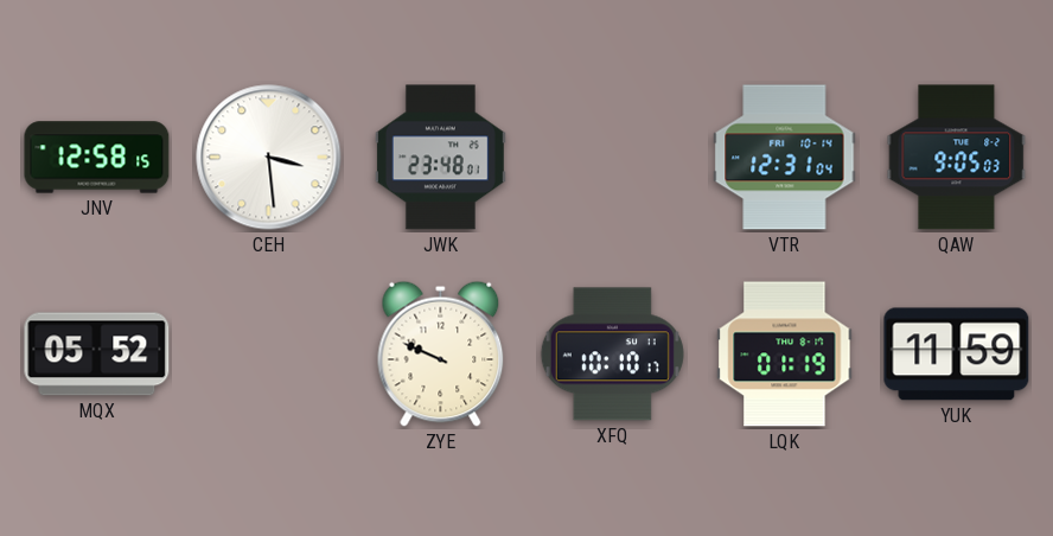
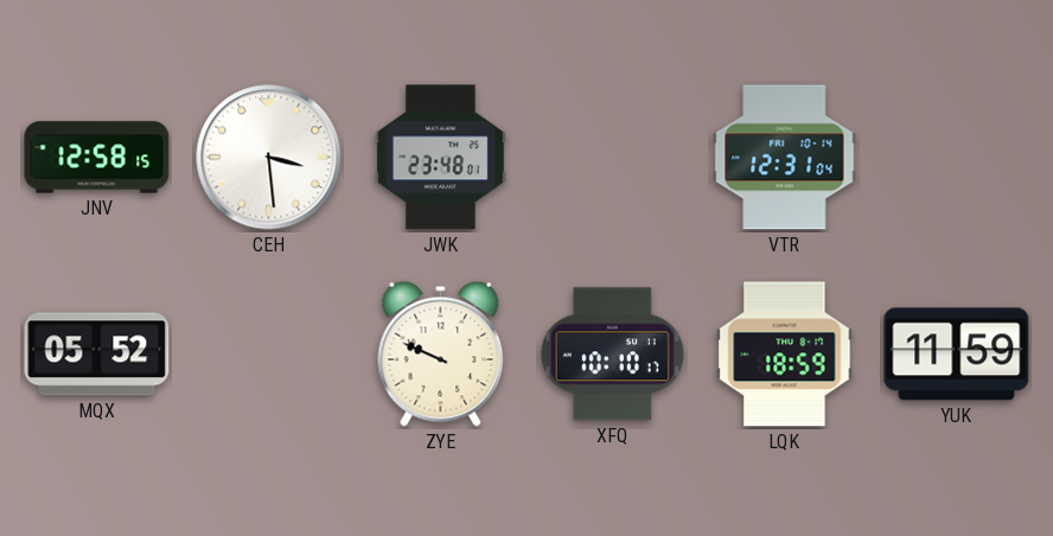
QAW: 9:05 -> none
LQK: 01:19 -> 18:59
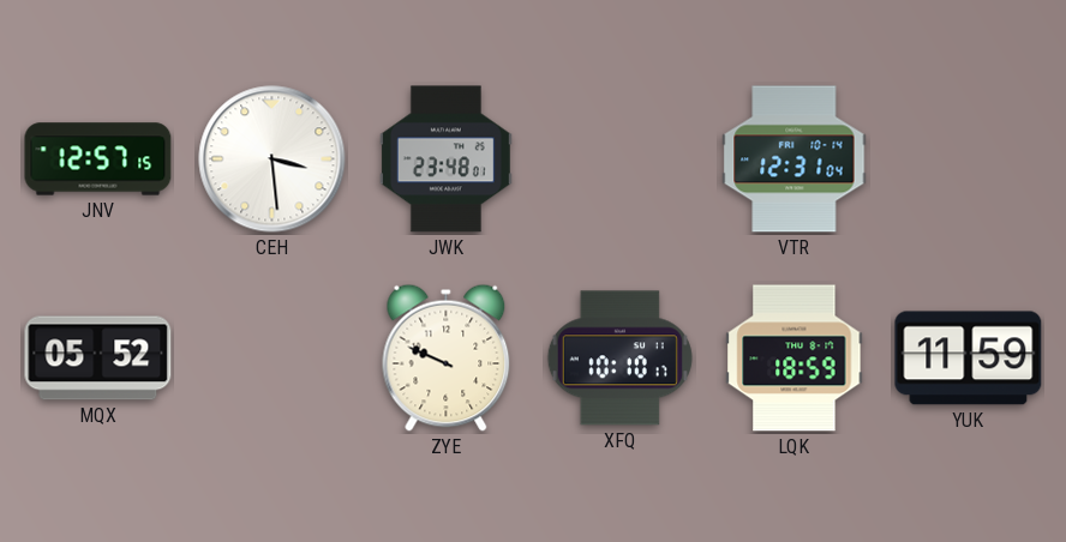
JNV: 12:58 -> 12:57
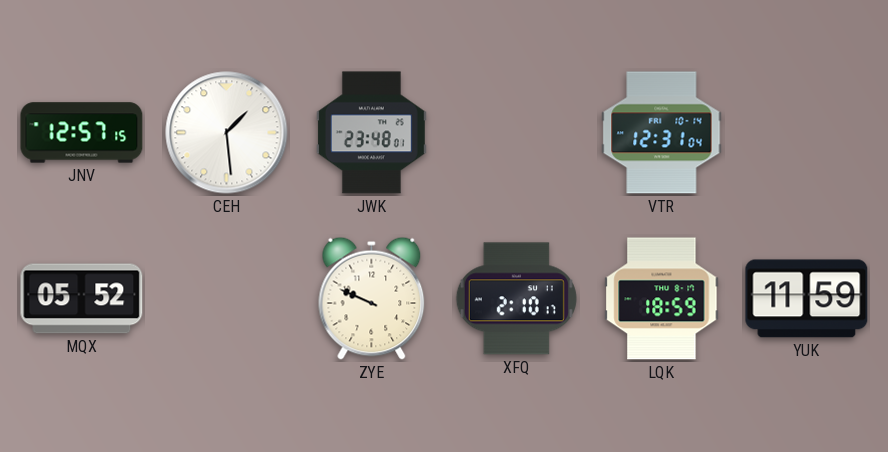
CEH: 3:29 -> 1:29
XFQ: 10:10 -> 2:10
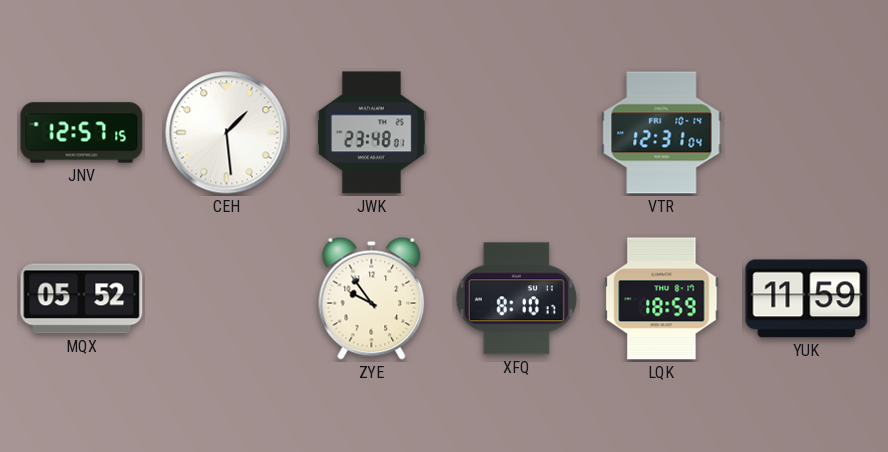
ZYE: 9:49 -> 9:54
XFQ: 2:10 -> 8:10
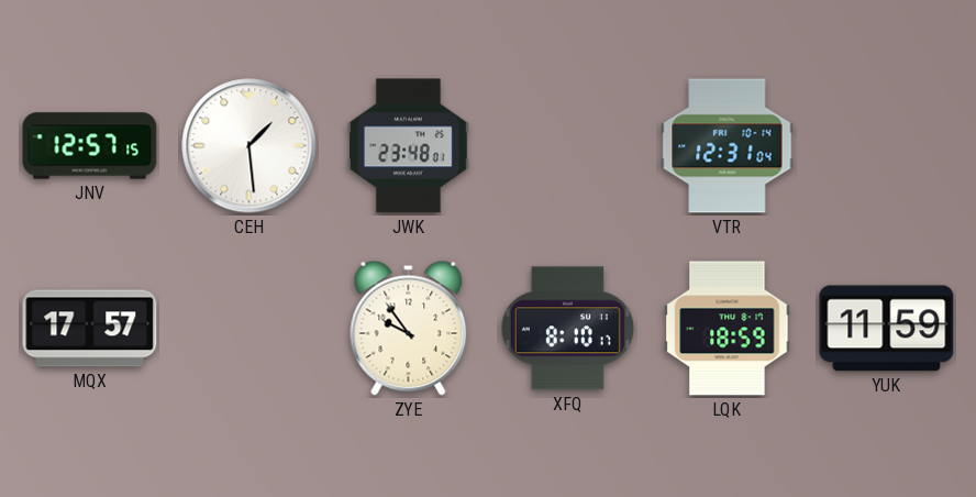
MQX: 05:52 -> 17:57
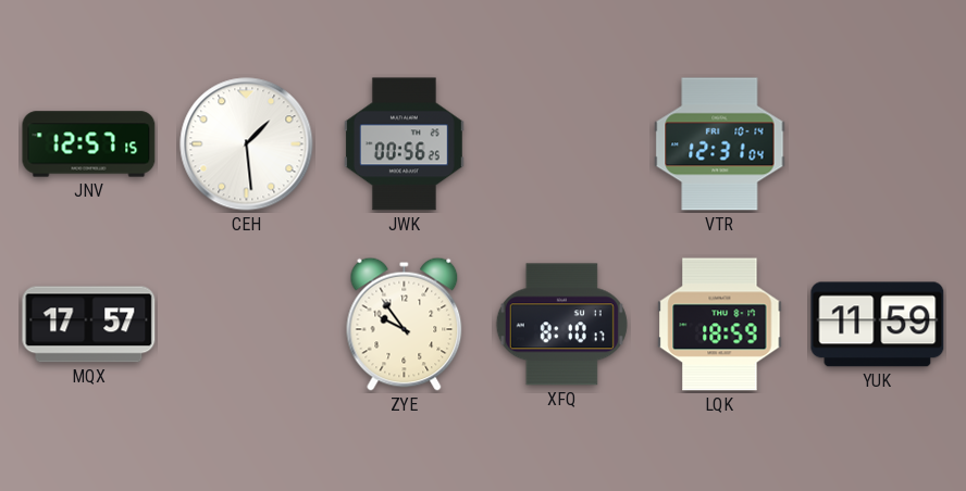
JWK: 23:48 -> 00:56
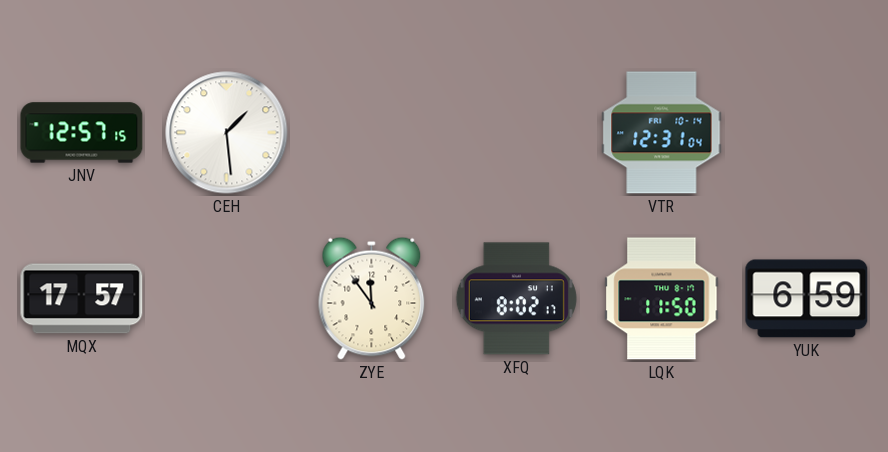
JWK: 00:56 -> none
ZYE: 9:54 -> 11:54
XFQ: 8:10 -> 8:02
LQK: 18:59 -> 11:50
YUK: 11:59 -> 6:59
